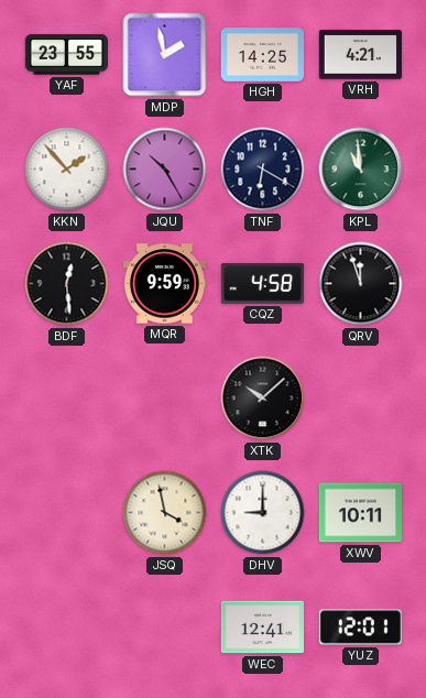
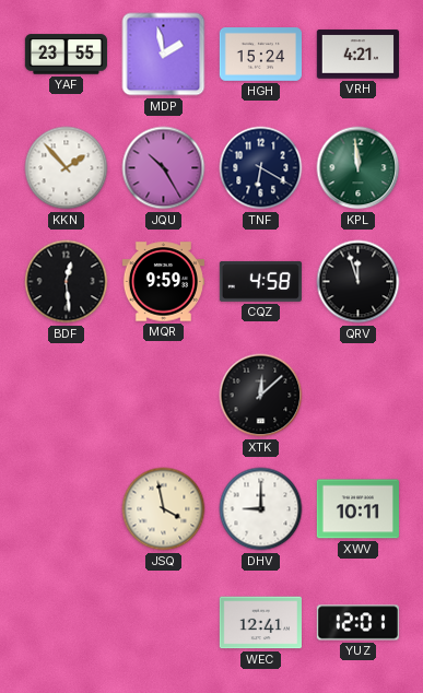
HGH: 14:25 -> 15:24
KPL: 10:59 -> 11:59
XTK: 10:08 -> 12:08
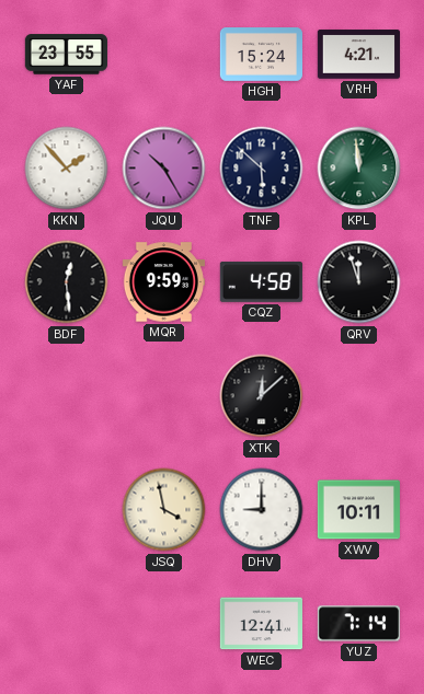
MDP: 1:58 -> none
TNF: 6:20 -> 5:52
YUZ: 12:01 -> 7:14
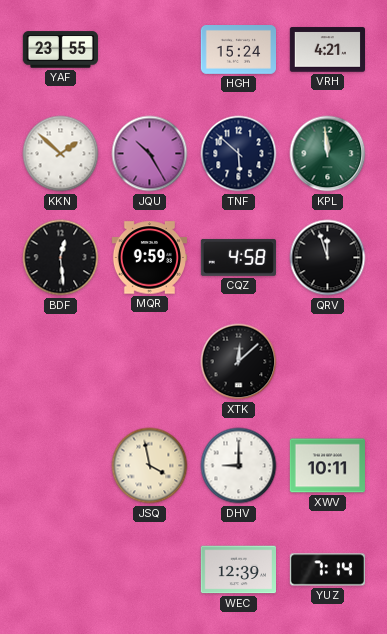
KKN: 1:53 -> 1:52
WEC: 12:41 -> 12:39
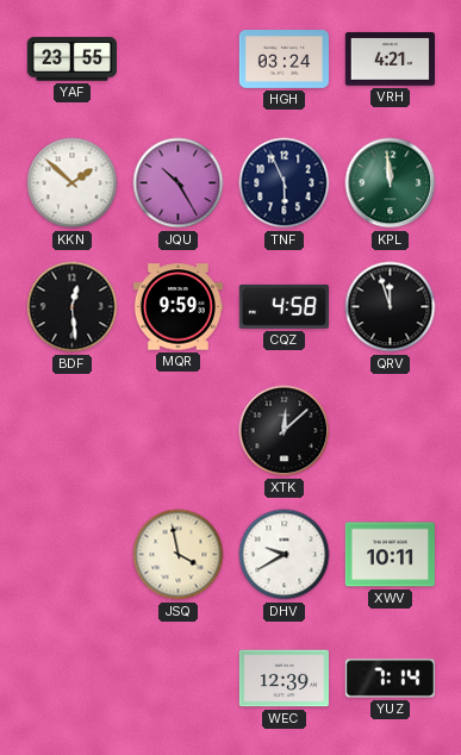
HGH: 15:24 -> 03:24
TNF: 5:52 -> 5:56
DHV: 9:00 -> 9:40
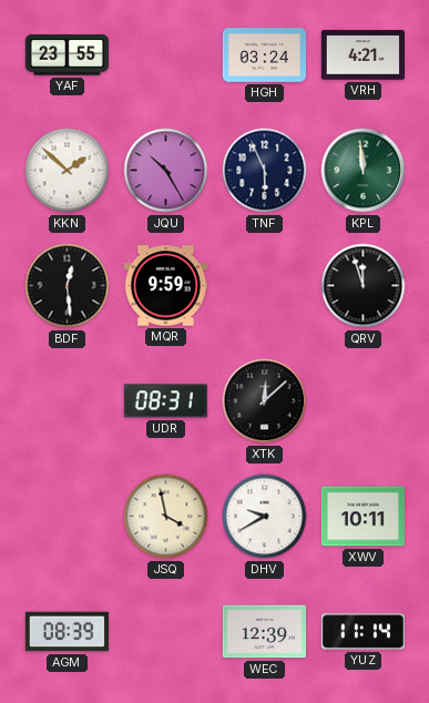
CQZ: 4:58 -> none
UDR: none -> 08:31
AGM: none -> 08:39
YUZ: 7:14 -> 11:14
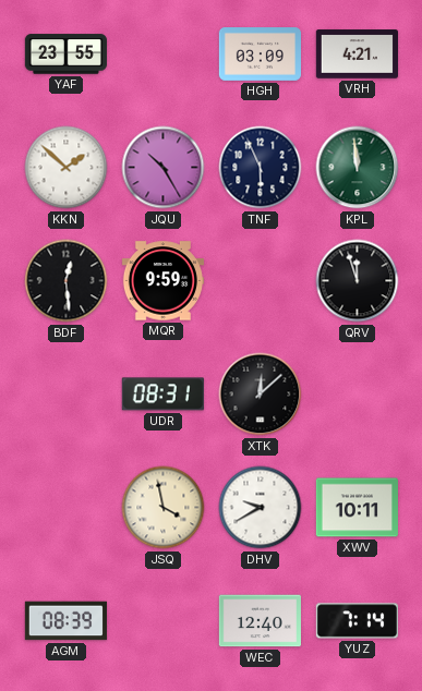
HGH: 03:24 -> 03:09
WEC: 12:39 -> 12:40
YUZ: 11:14 -> 7:14
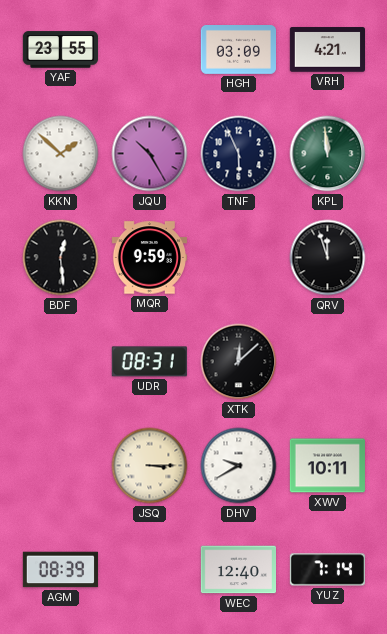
JSQ: 3:58 -> 3:15
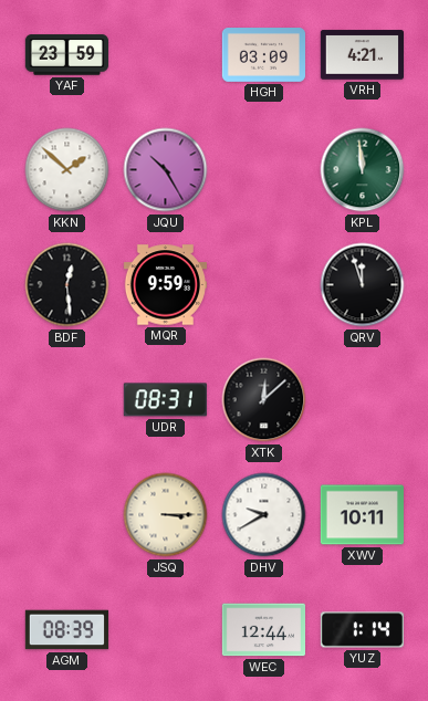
YAF: 23:55 -> 23:59
TNF: 5:56 -> none
WEC: 12:40 -> 12:44
YUZ: 7:14 -> 1:14
